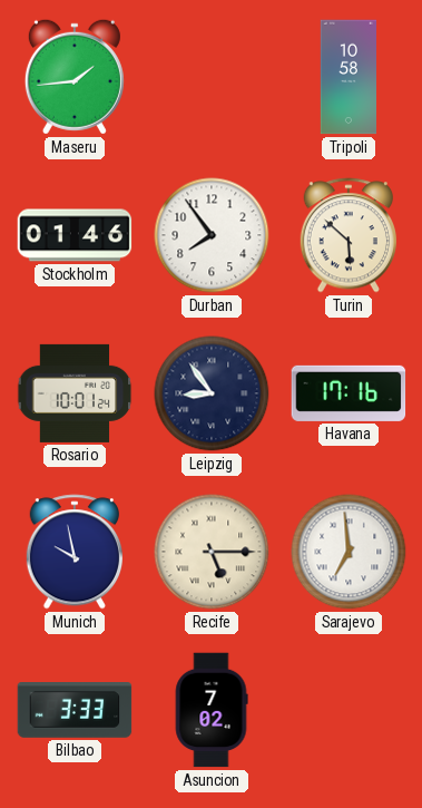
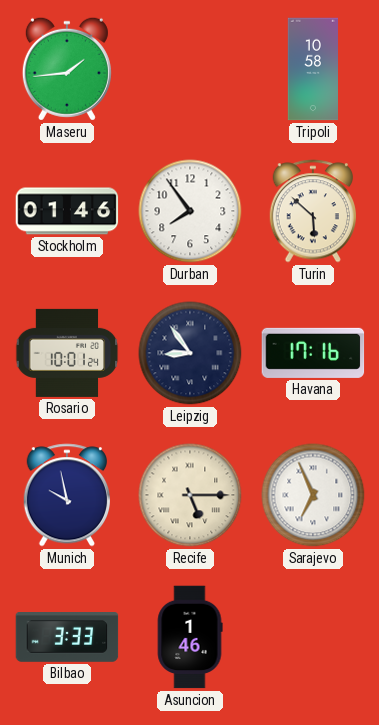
Sarajevo: 6:59 -> 6:56
Asuncion: 7:02 -> 1:46
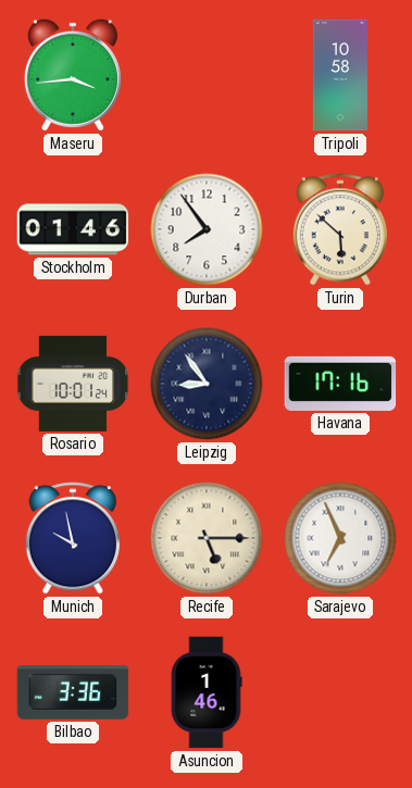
Maseru: 1:44 -> 3:44
Bilbao: 3:33 -> 3:36
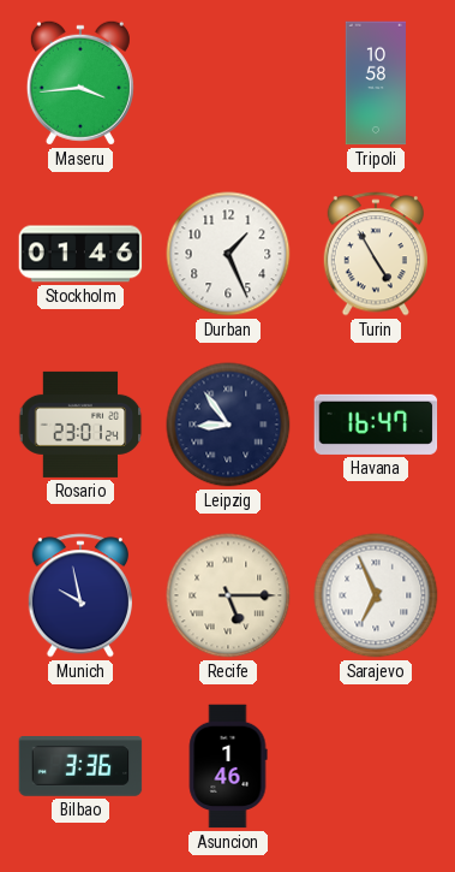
Durban: 7:54 -> 1:26
Turin: 5:52 -> 4:55
Rosario: 10:01 -> 23:01
Havana: 17:16 -> 16:47
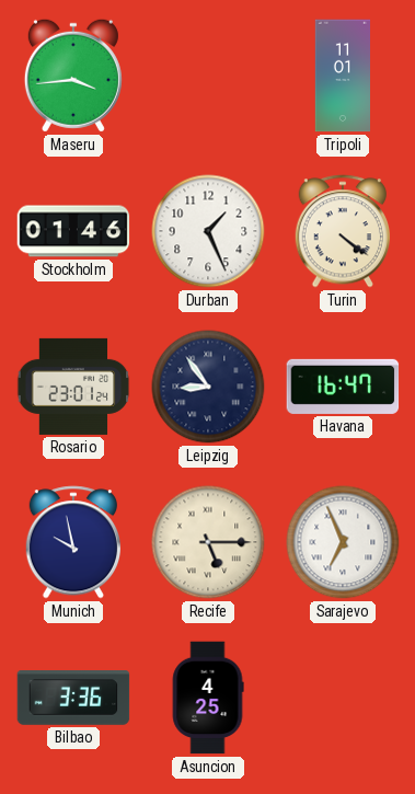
Tripoli: 10:58 -> 11:01
Turin: 4:55 -> 4:21
Asuncion: 1:46 -> 4:25
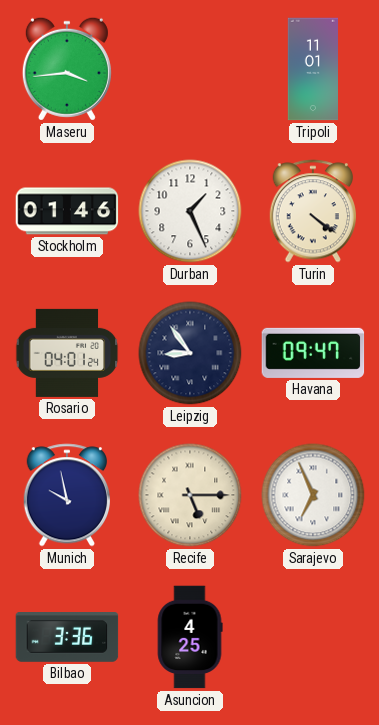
Rosario: 23:01 -> 04:01
Havana: 16:47 -> 09:47
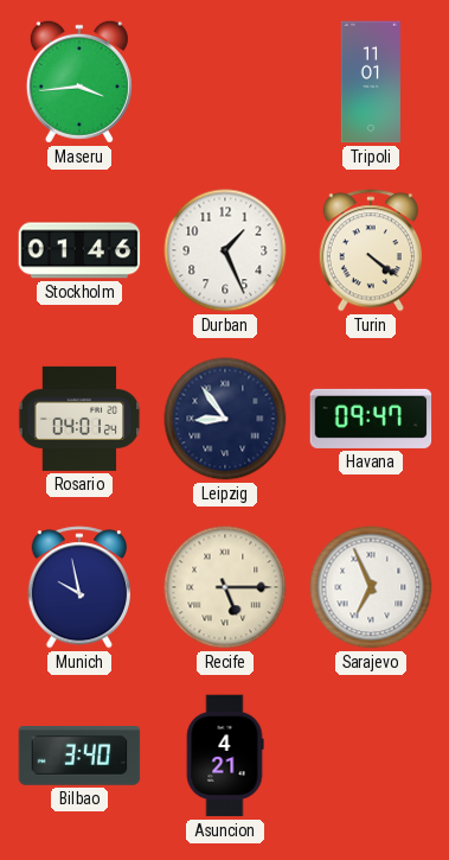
Bilbao: 3:36 -> 3:40
Asuncion: 4:25 -> 4:21
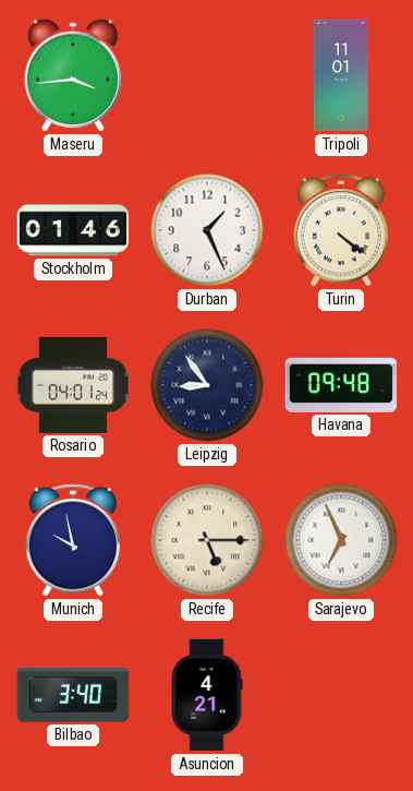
Havana: 09:47 -> 09:48
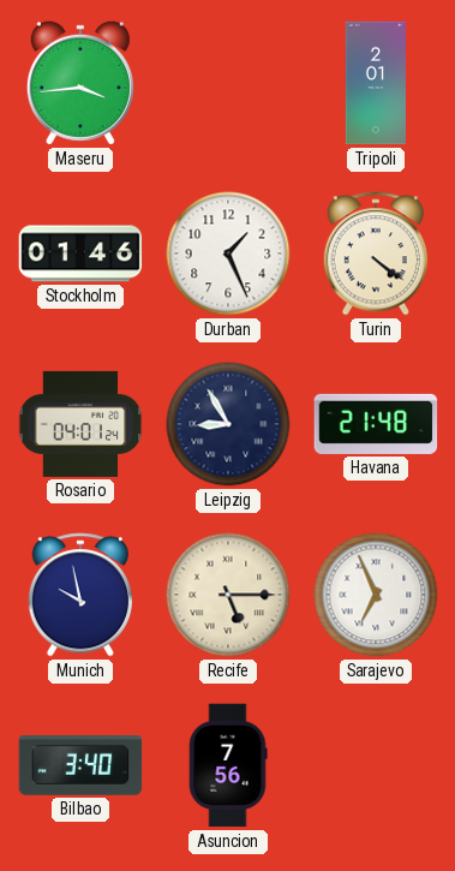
Tripoli: 11:01 -> 2:01
Leipzig: 8:54 -> 8:55
Havana: 09:48 -> 21:48
Asuncion: 4:21 -> 7:56
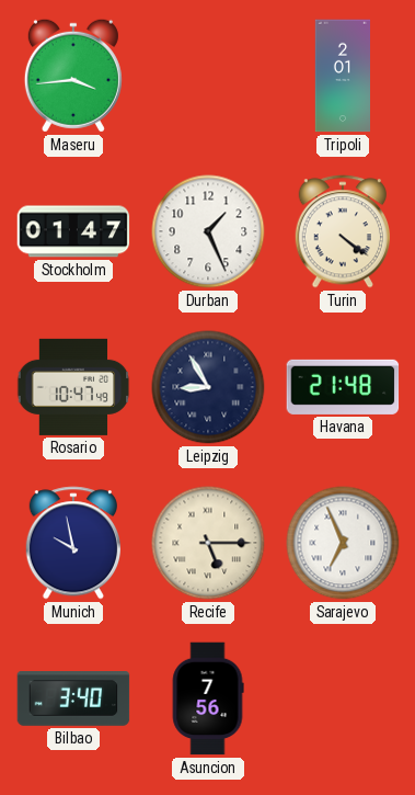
Stockholm: 01:46 -> 01:47
Rosario: 04:01 -> 10:47
